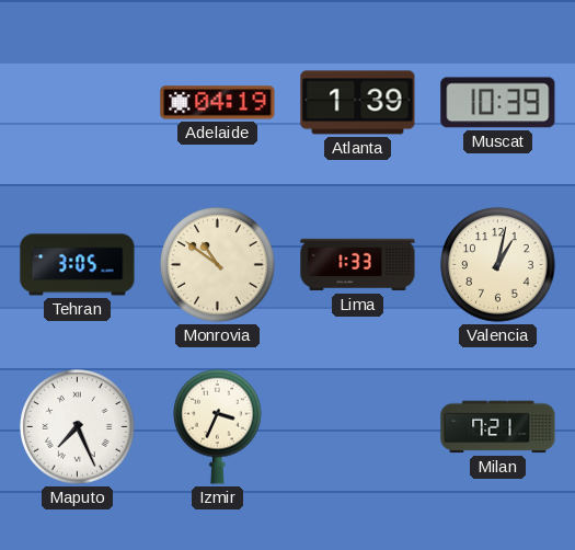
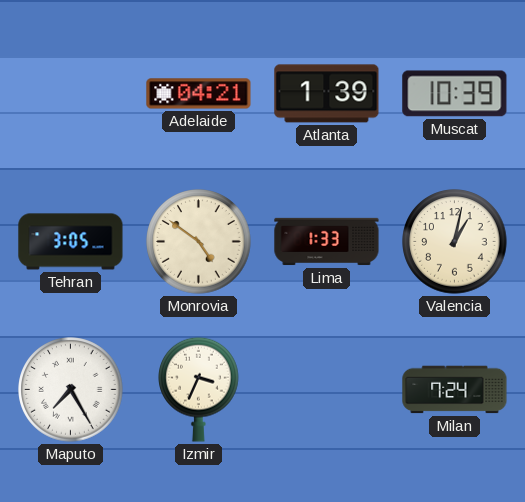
Adelaide: 04:19 -> 04:21
Monrovia: 10:51 -> 4:51
Maputo: 7:26 -> 7:25
Milan: 7:21 -> 7:24
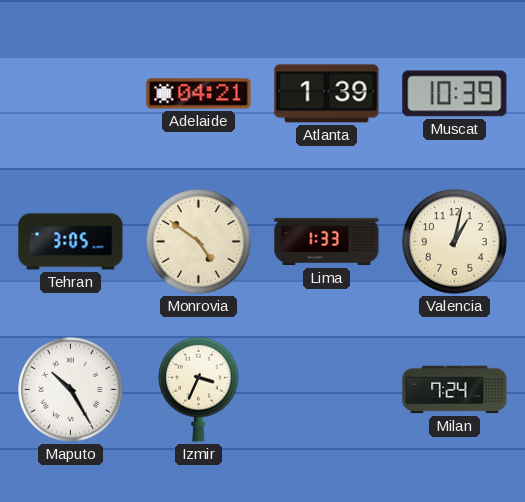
Maputo: 7:25 -> 10:25
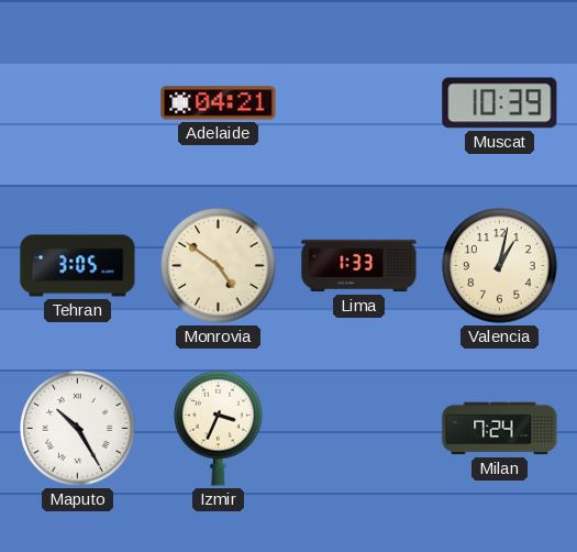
Atlanta: 1:39 -> none
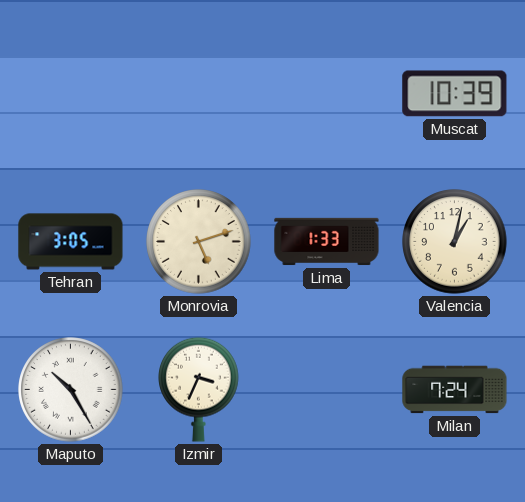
Adelaide: 04:21 -> none
Monrovia: 4:51 -> 5:12
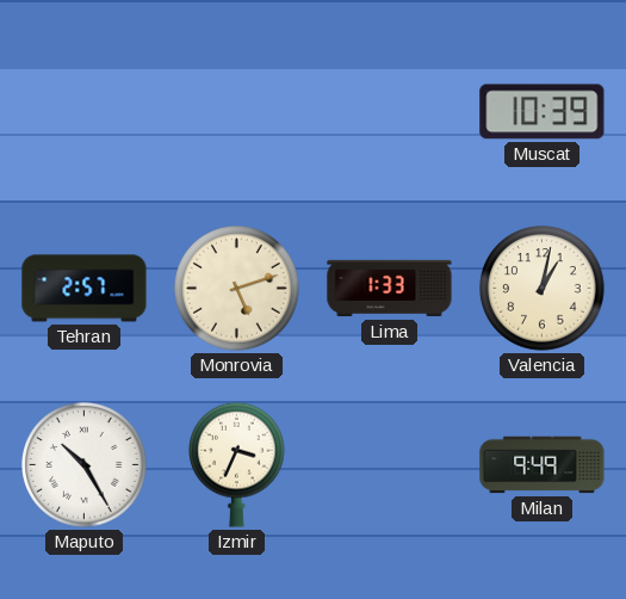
Tehran: 3:05 -> 2:57
Milan: 7:24 -> 9:49
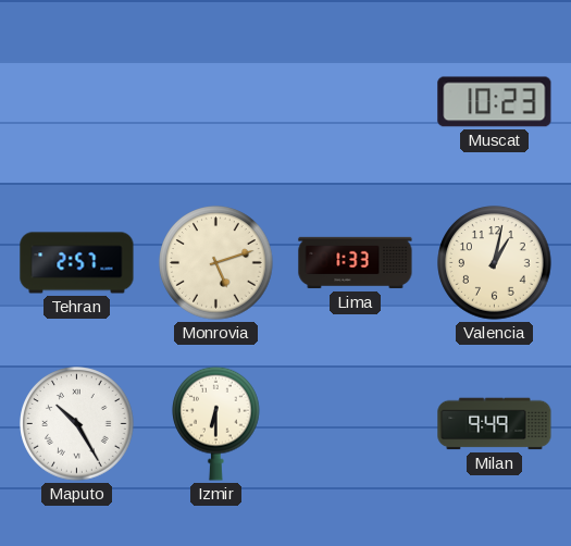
Muscat: 10:39 -> 10:23
Izmir: 3:34 -> 6:30
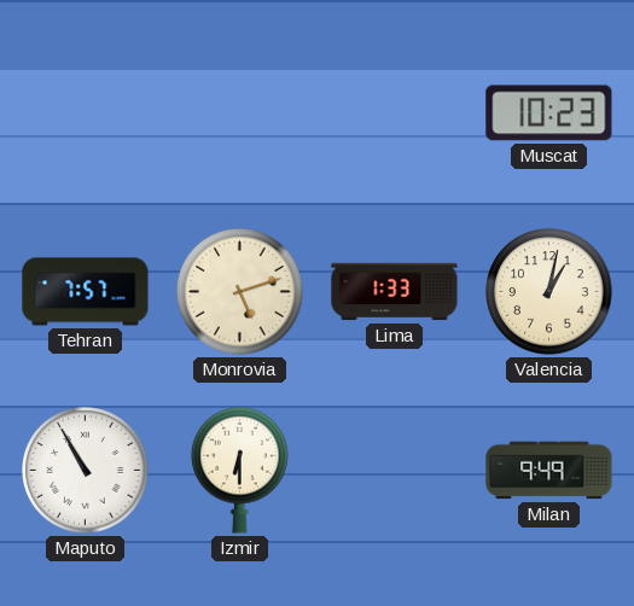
Tehran: 2:57 -> 7:57
Maputo: 10:25 -> 10:55
